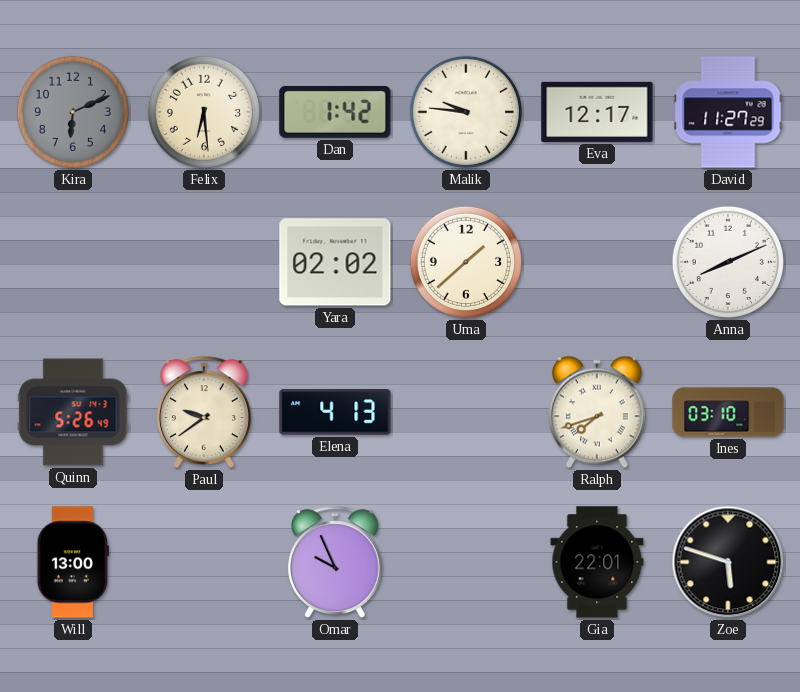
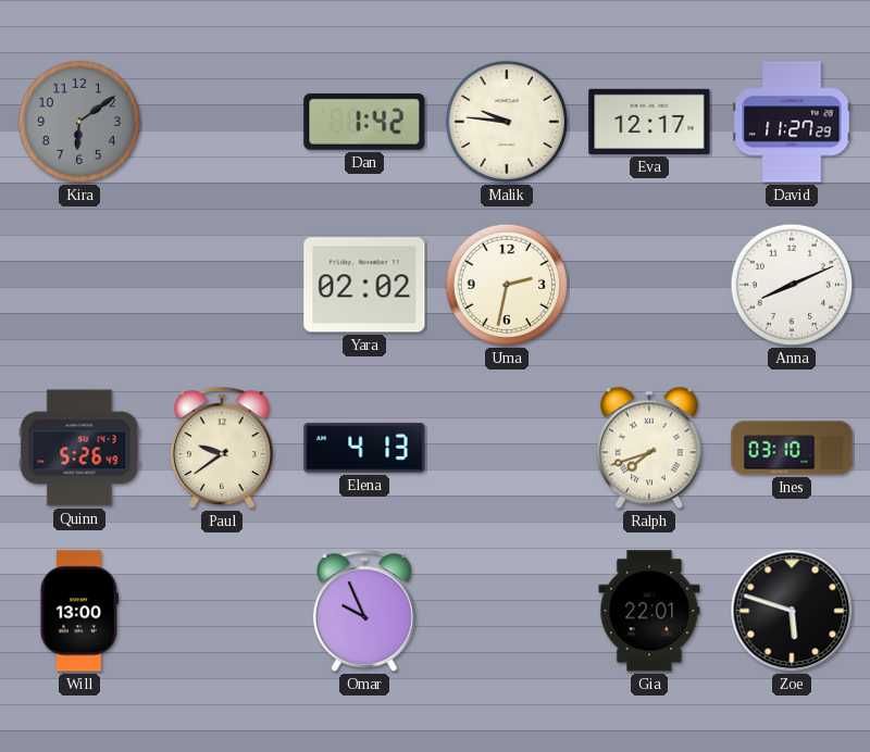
Kira: 6:11 -> 6:09
Felix: 6:29 -> none
Uma: 1:38 -> 2:32
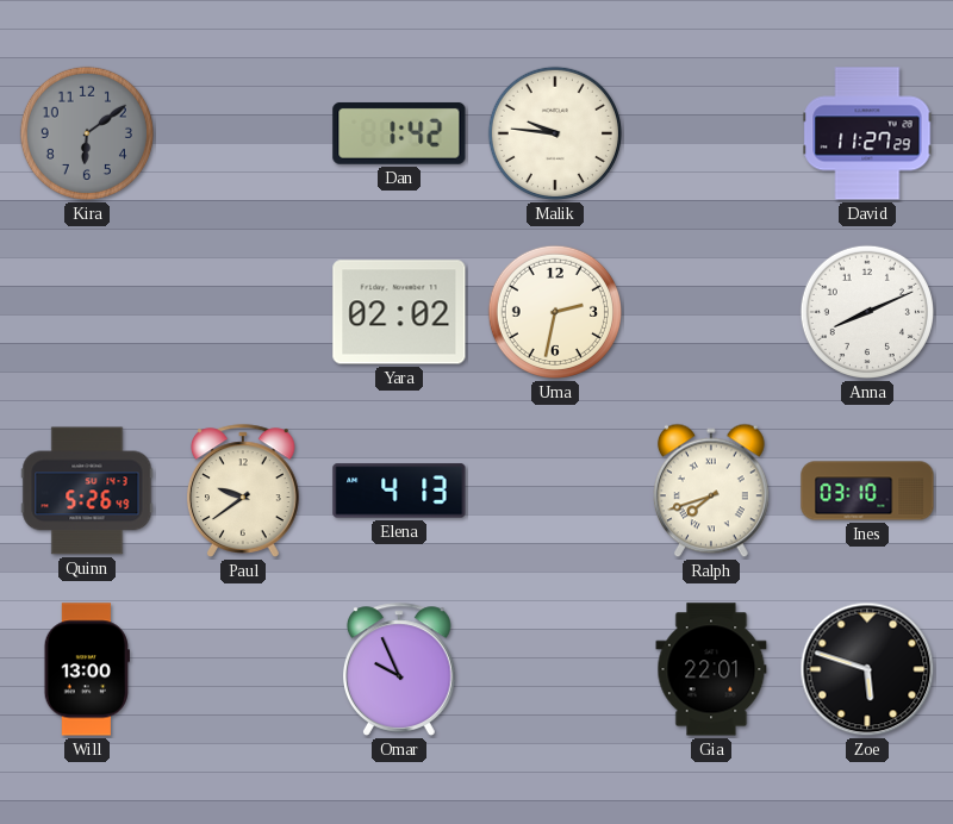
Eva: 12:17 -> none
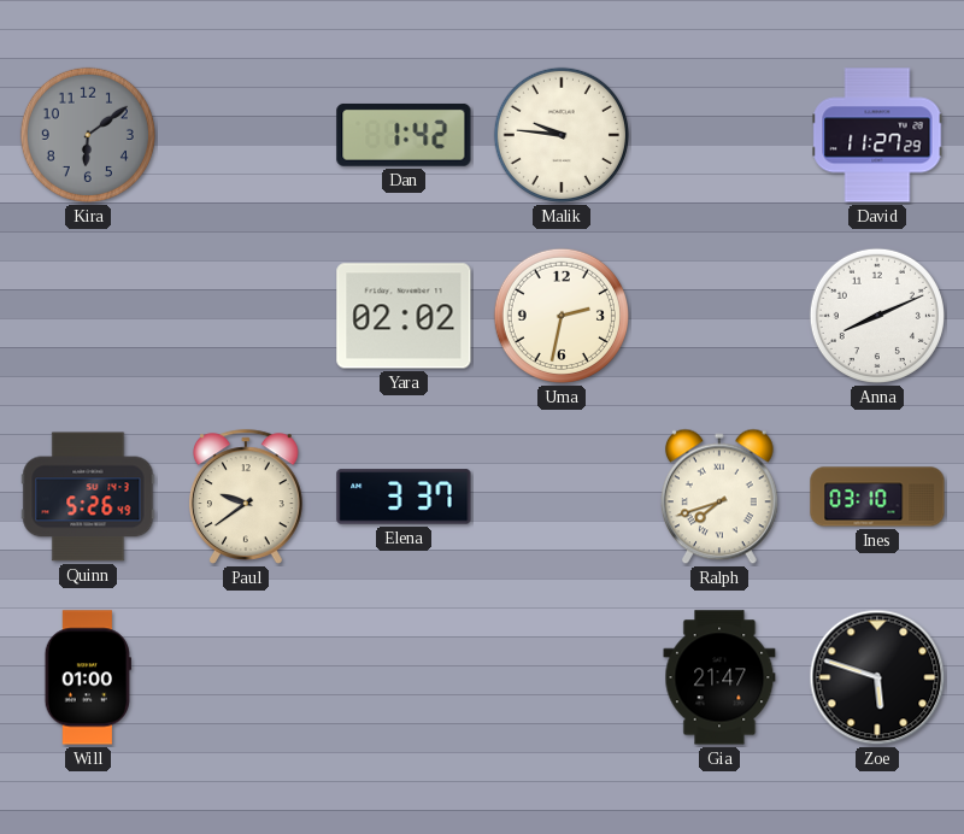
Elena: 4:13 -> 3:37
Will: 13:00 -> 01:00
Omar: 9:56 -> none
Gia: 22:01 -> 21:47
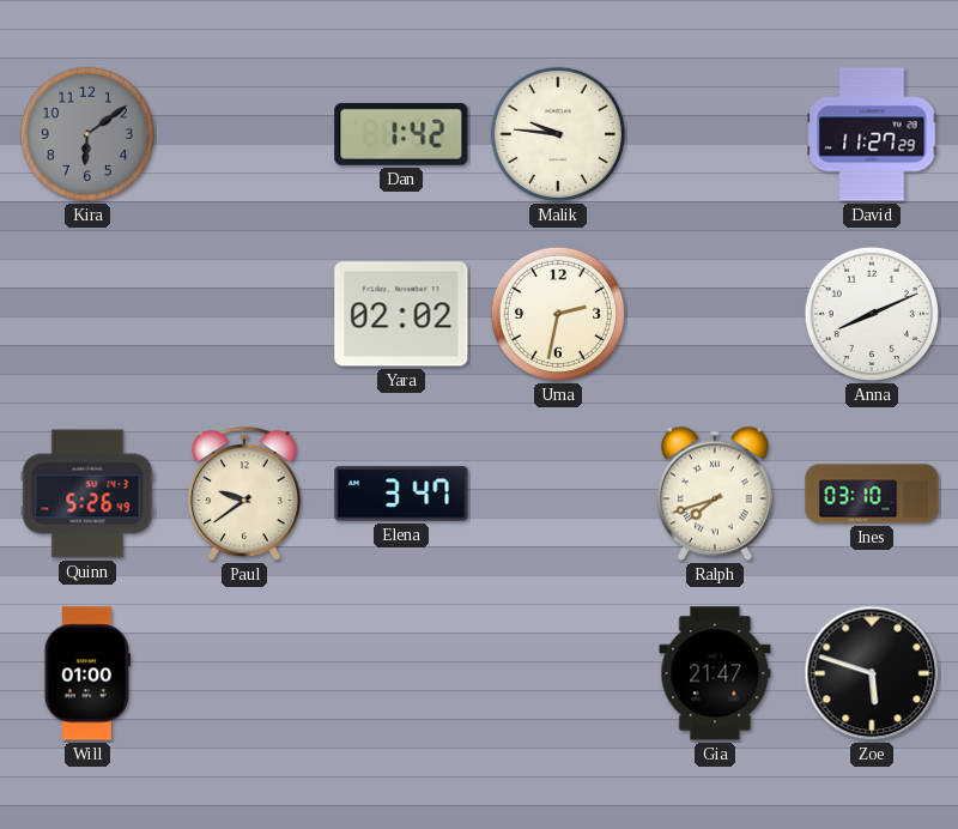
Elena: 3:37 -> 3:47
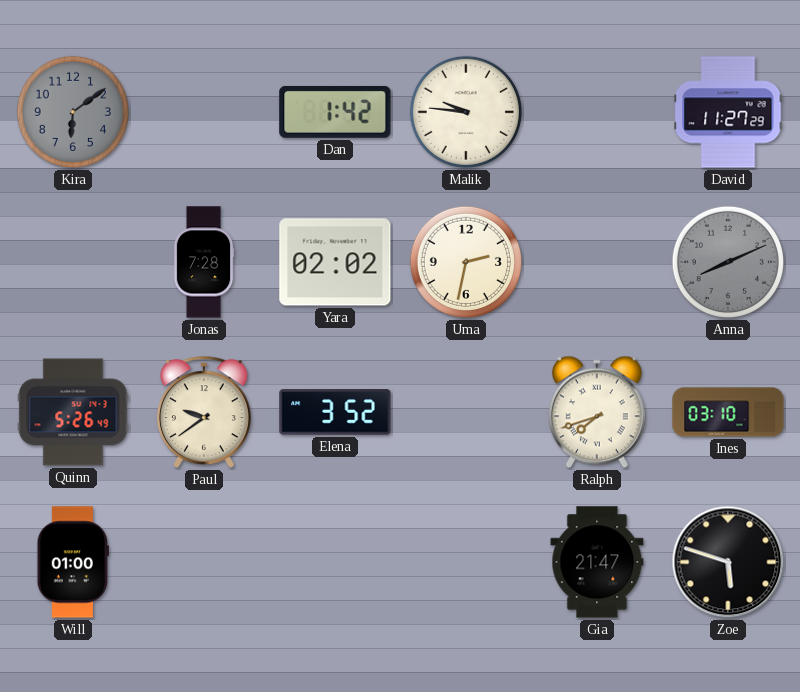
Jonas: none -> 7:28
Anna dial: white -> grey
Elena: 3:47 -> 3:52
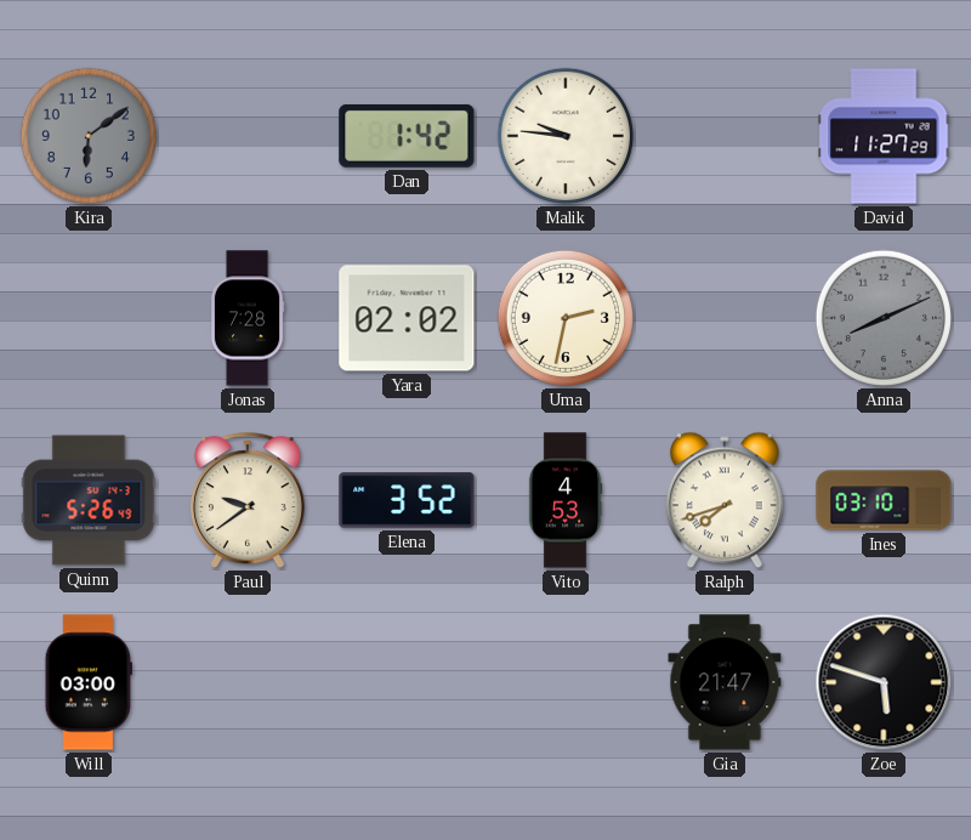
Vito: none -> 4:53
Will: 01:00 -> 03:00
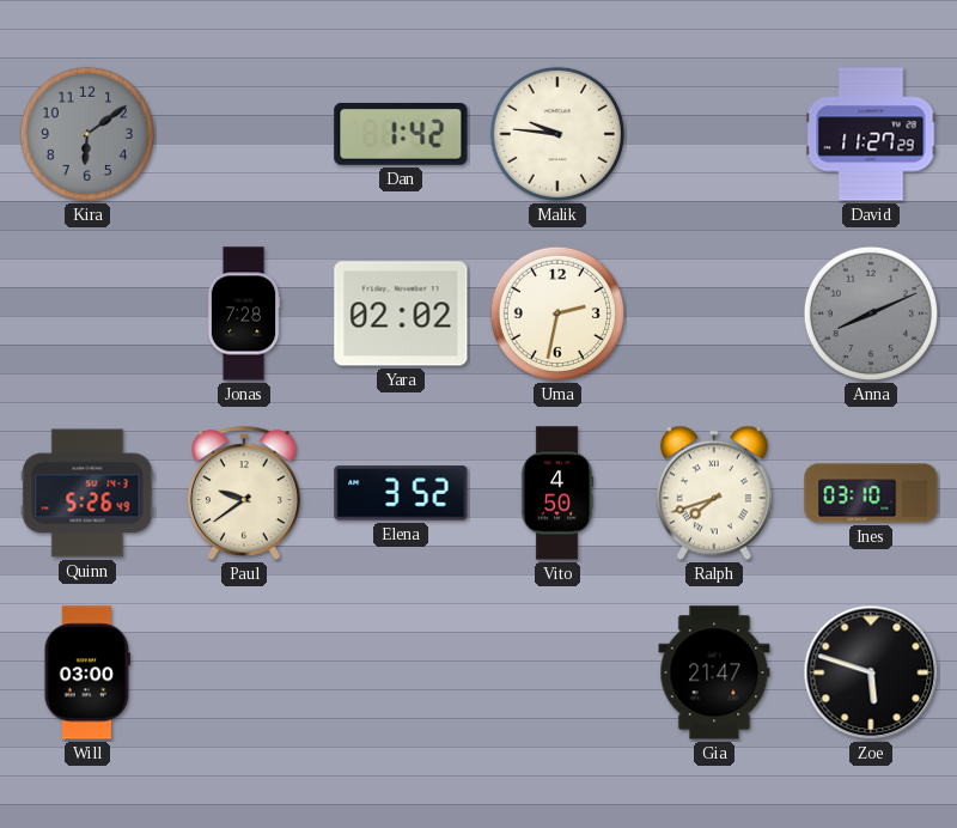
Vito: 4:53 -> 4:50
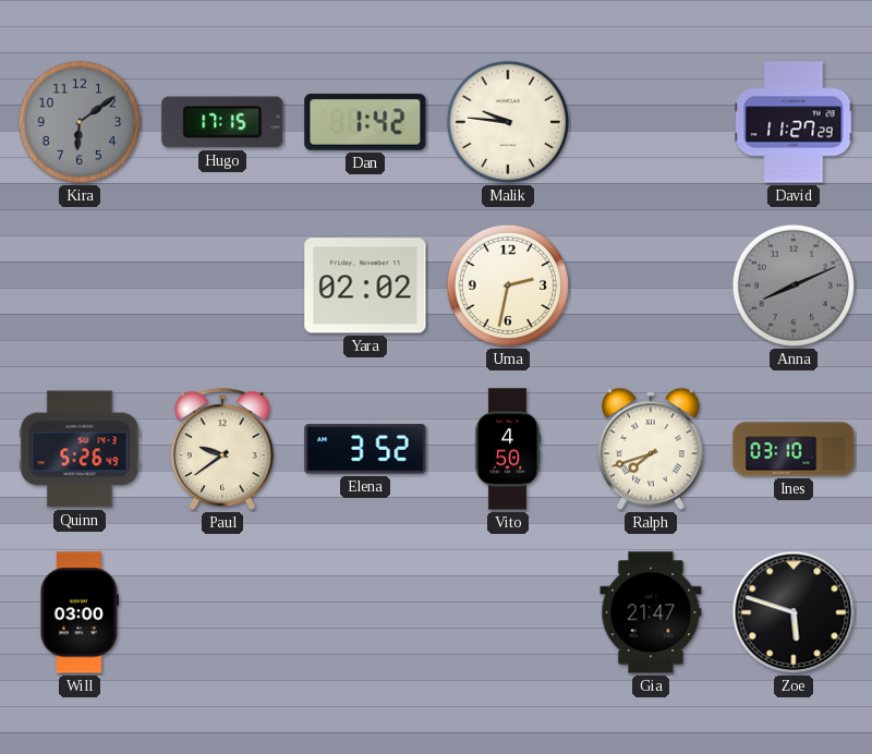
Hugo: none -> 17:15
Jonas: 7:28 -> none
